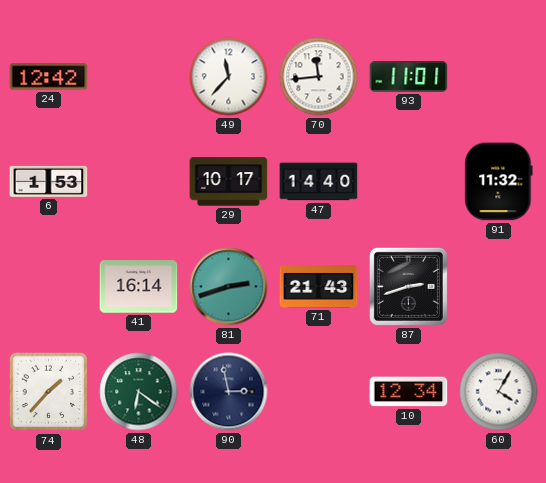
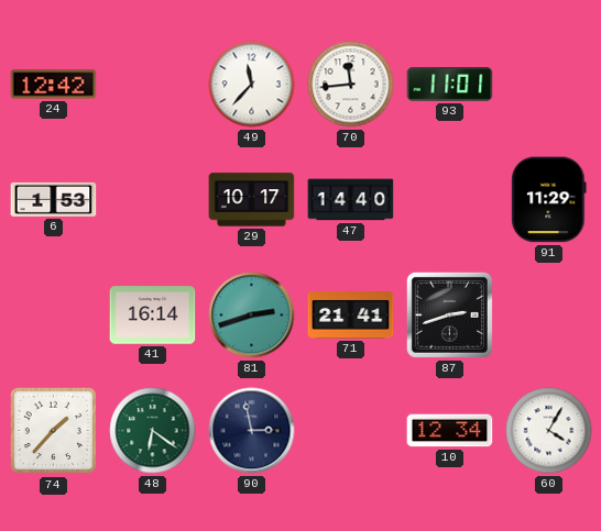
91: 11:32 -> 11:29
71: 21:43 -> 21:41
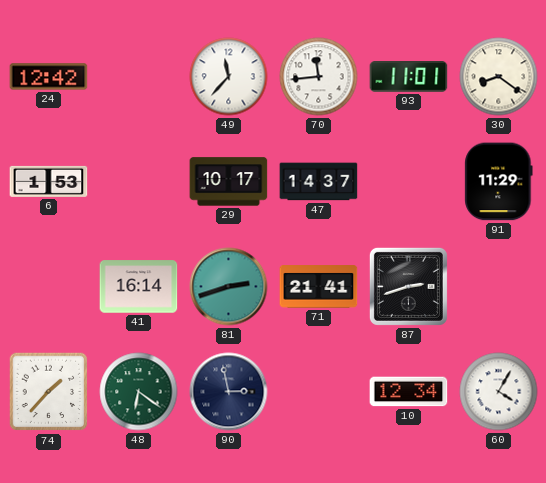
30: none -> 8:21
47: 14:40 -> 14:37
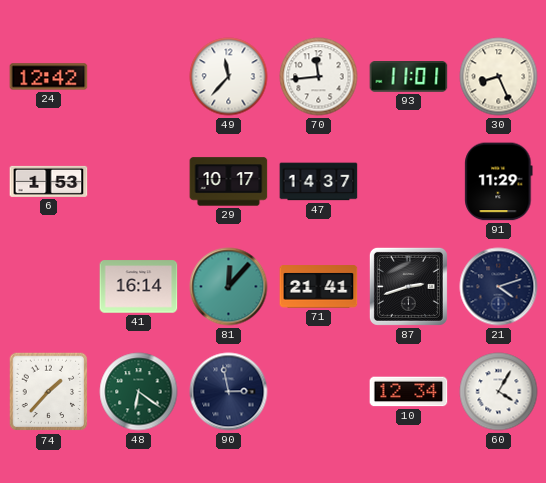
30: 8:21 -> 8:26
81: 2:42 -> 12:07
21: none -> 4:12
